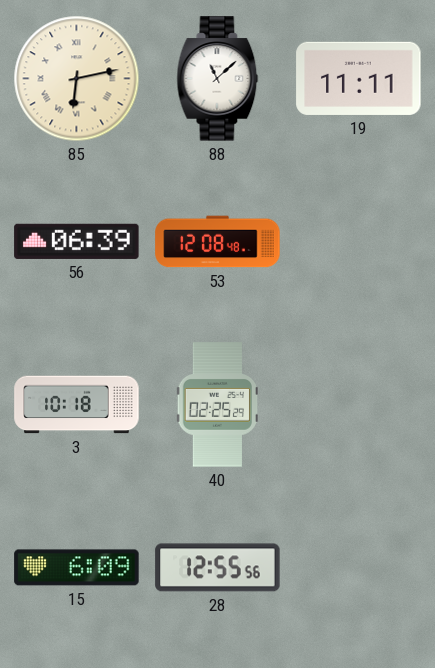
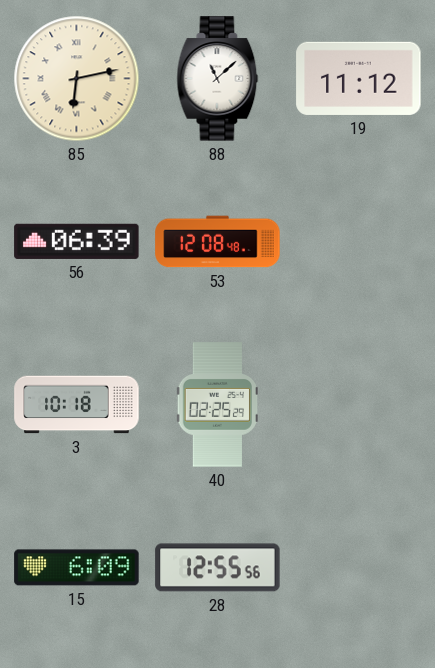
19: 11:11 -> 11:12
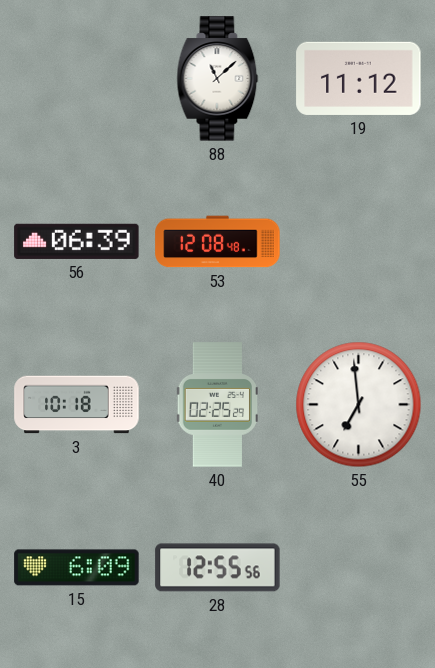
85: 6:13 -> none
55: none -> 6:59
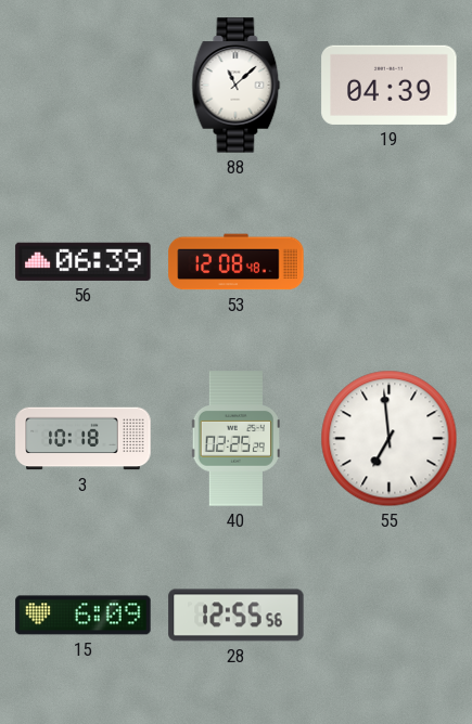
19: 11:12 -> 04:39
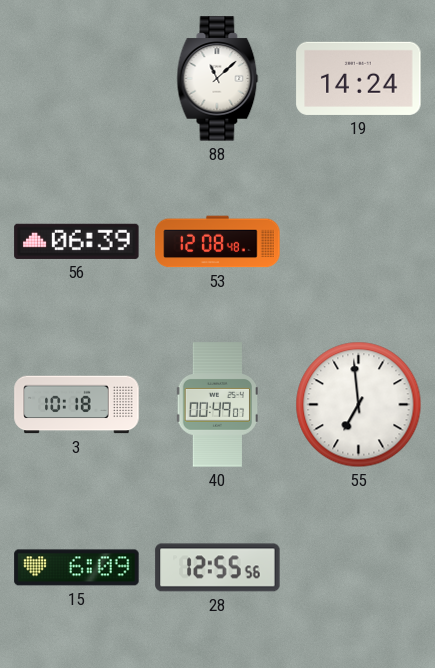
19: 04:39 -> 14:24
40: 02:25 -> 00:49
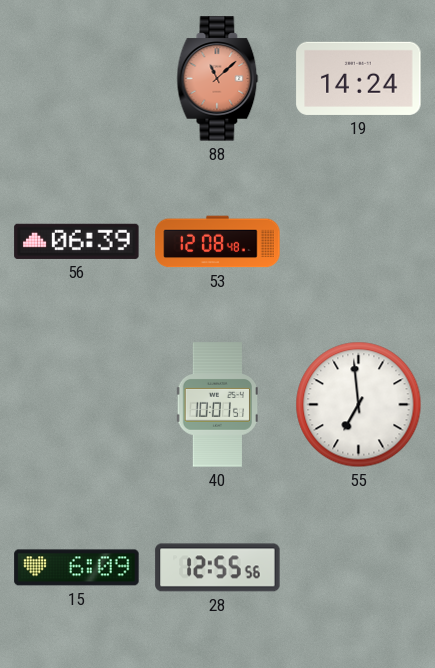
88 dial: white -> salmon
3: 10:18 -> none
40: 00:49 -> 10:01
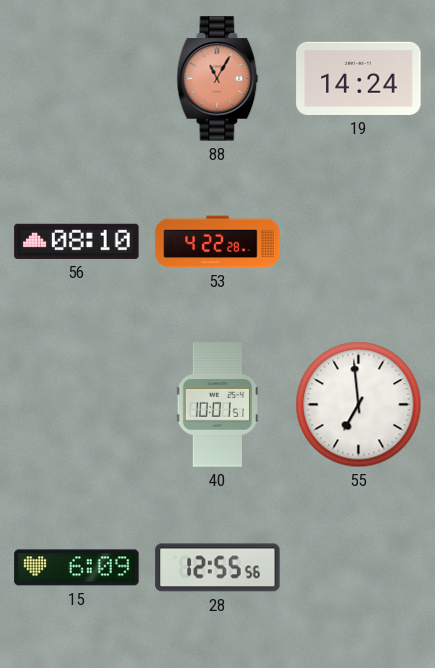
88: 11:08 -> 11:05
56: 06:39 -> 08:10
53: 12:08 -> 4:22
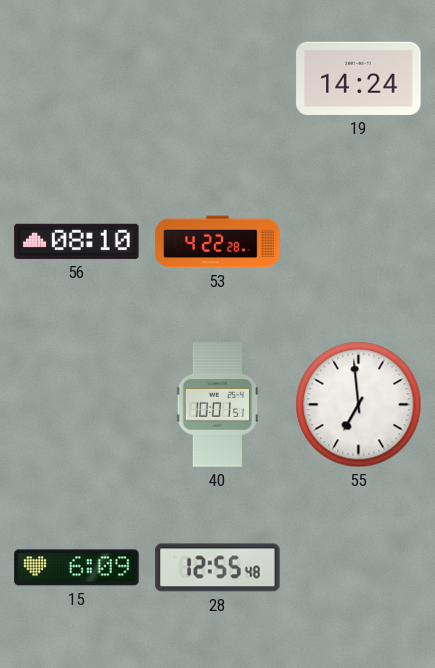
88: 11:05 -> none
28: 12:55:56 -> 12:55:48
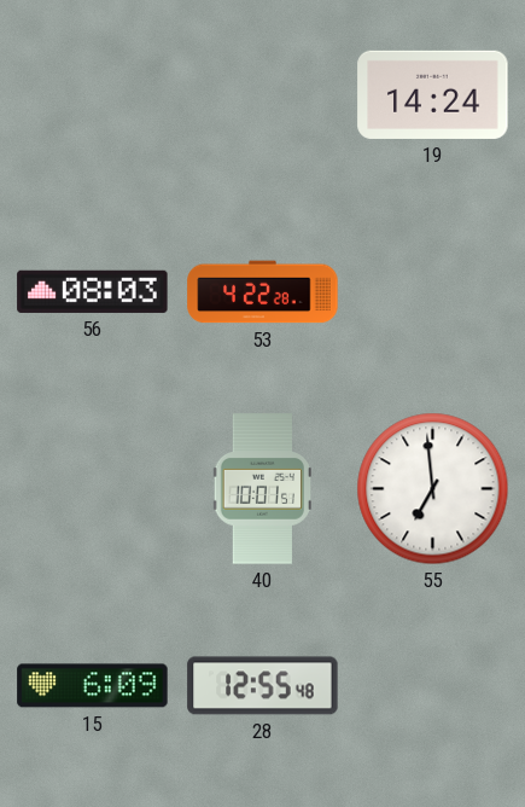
56: 08:10 -> 08:03
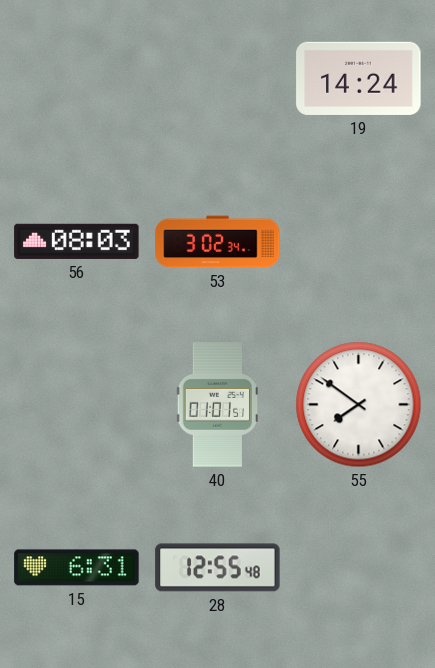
53: 4:22 -> 3:02
40: 10:01 -> 01:01
55: 6:59 -> 7:51
15: 6:09 -> 6:31
